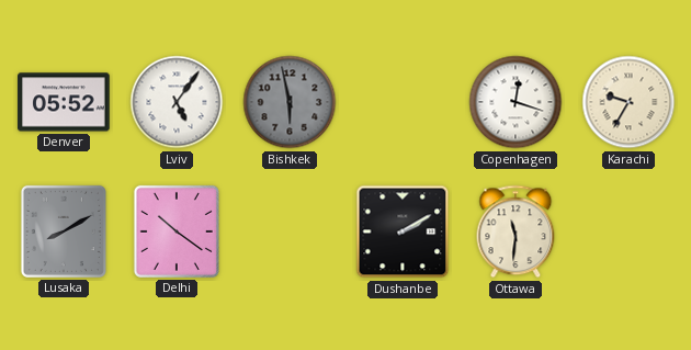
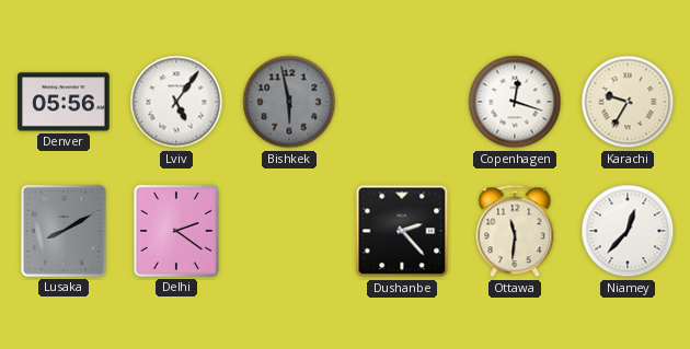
Denver: 05:52 -> 05:56
Delhi: 10:21 -> 2:21
Dushanbe: 2:10 -> 2:23
Niamey: none -> 12:37
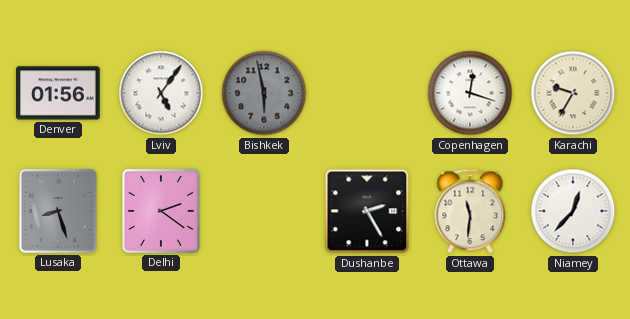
Denver: 05:56 -> 01:56
Lusaka: 8:10 -> 8:27
Dushanbe: 2:23 -> 2:25
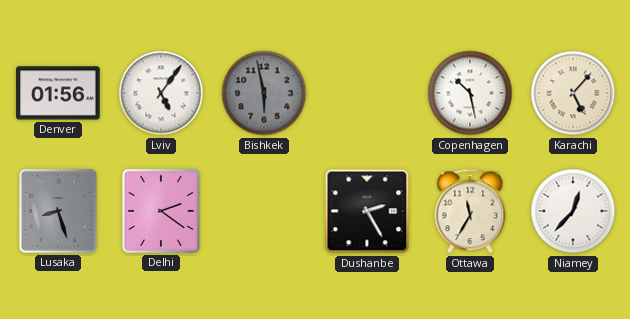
Copenhagen: 12:18 -> 10:28
Karachi: 9:35 -> 5:07
Ottawa: 11:31 -> 11:35
